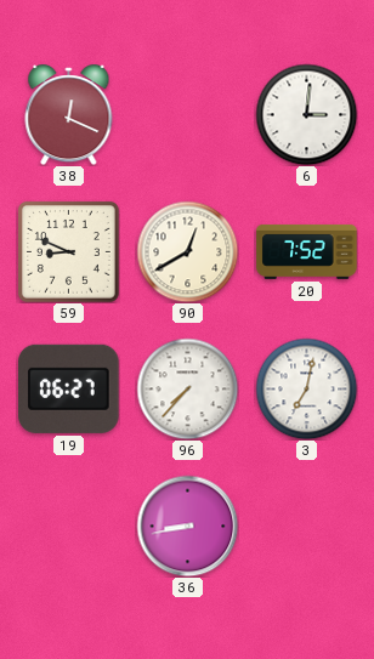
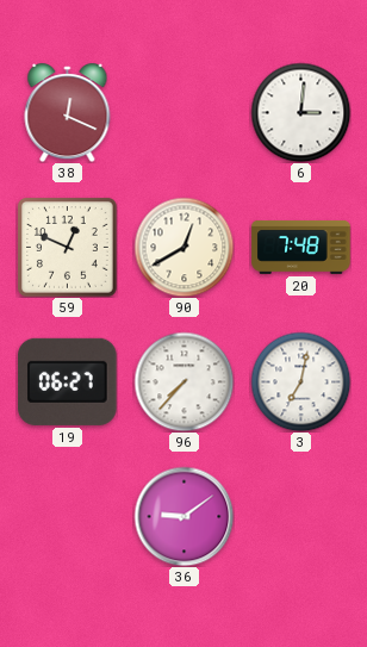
59: 8:49 -> 12:49
20: 7:52 -> 7:48
36: 8:43 -> 9:09
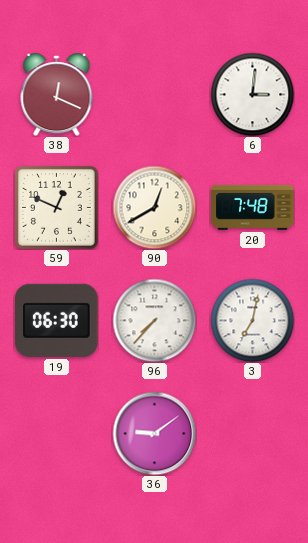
19: 06:27 -> 06:30
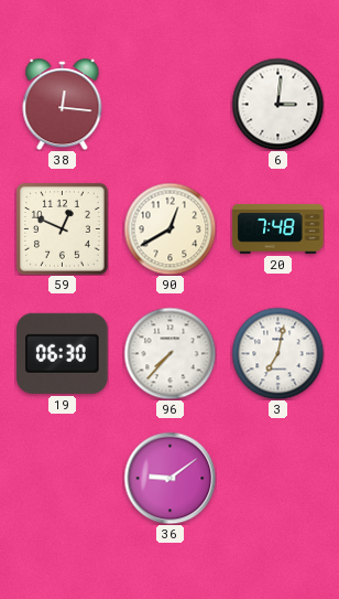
38: 12:19 -> 12:16
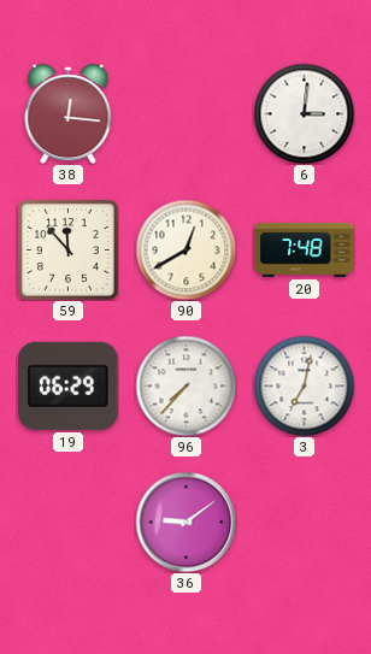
59: 12:49 -> 11:53
19: 06:30 -> 06:29
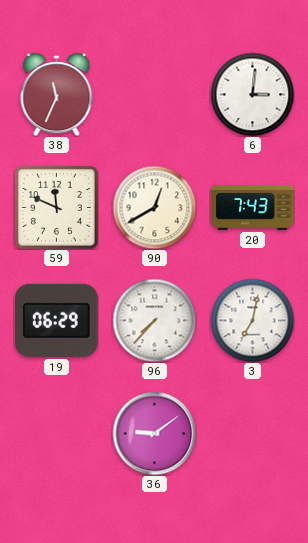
38: 12:16 -> 11:34
59: 11:53 -> 11:49
20: 7:48 -> 7:43
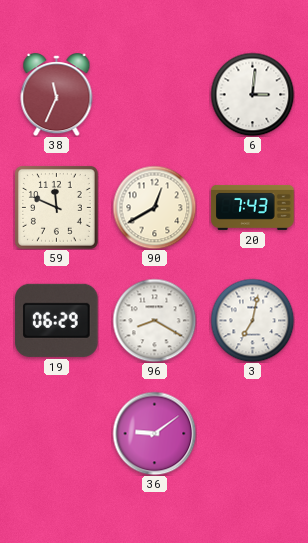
96: 7:37 -> 8:20
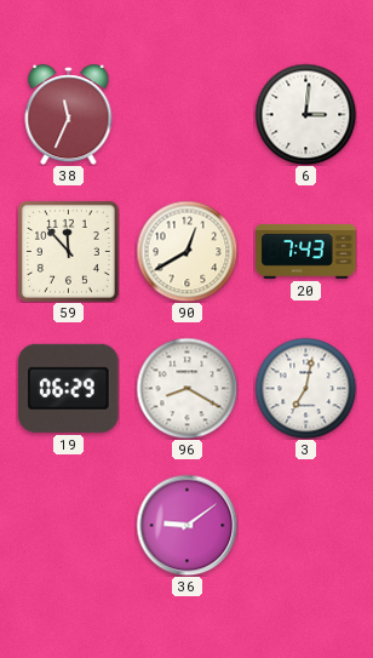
59: 11:49 -> 11:53
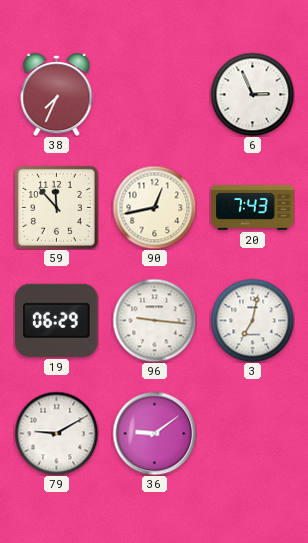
38: 11:34 -> 7:34
6: 3:01 -> 2:56
90: 12:40 -> 12:43
96: 8:20 -> 9:16
79: none -> 9:10
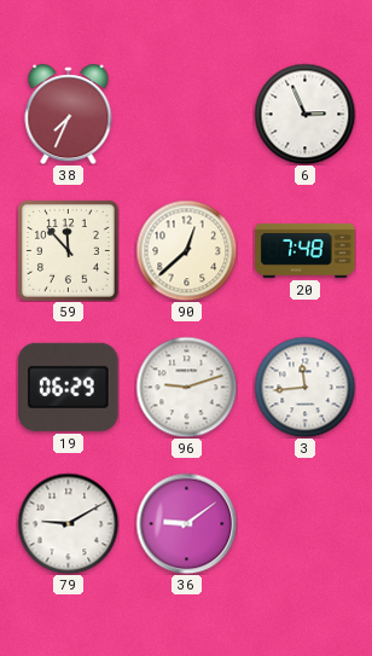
90: 12:43 -> 12:38
20: 7:43 -> 7:48
96: 9:16 -> 9:12
3: 7:02 -> 11:44
